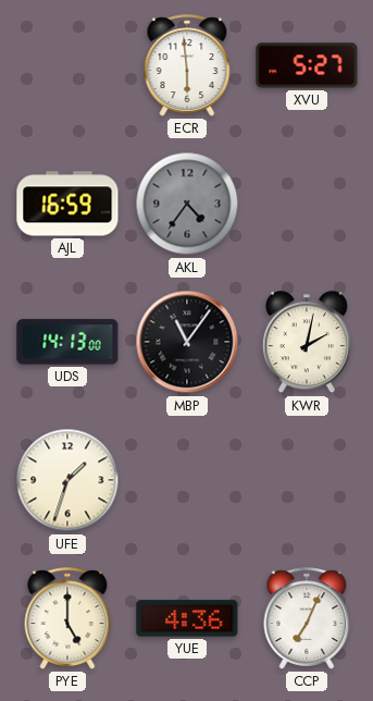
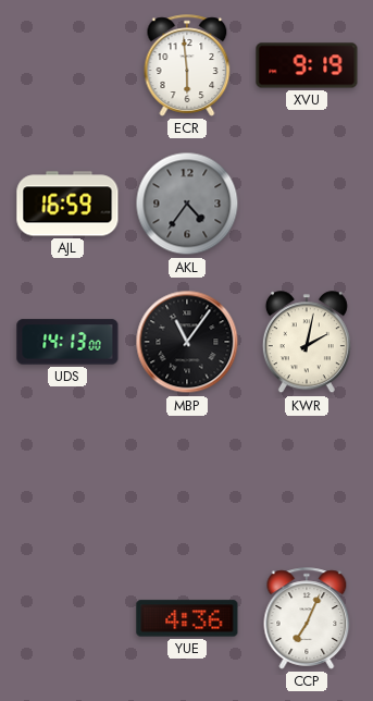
XVU: 5:27 -> 9:19
UFE: 1:33 -> none
PYE: 5:00 -> none
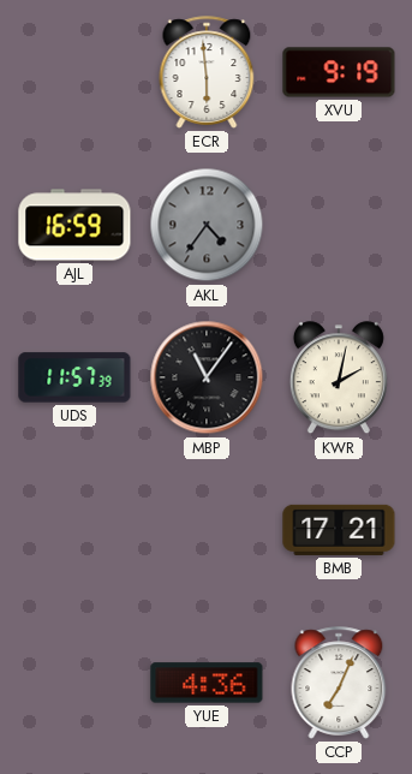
UDS: 14:13 -> 11:57
BMB: none -> 17:21
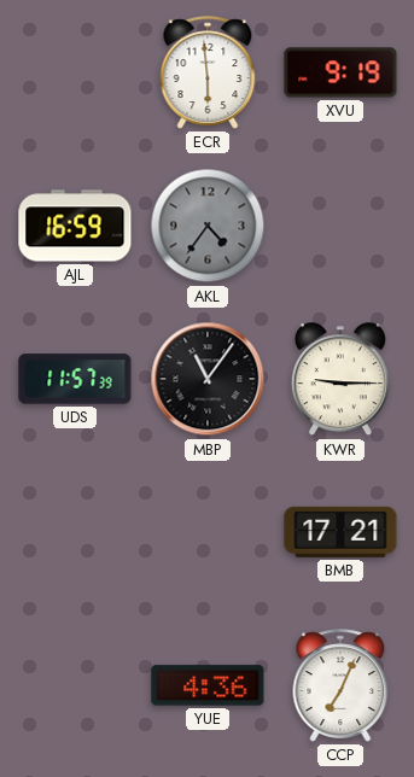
KWR: 2:02 -> 9:15
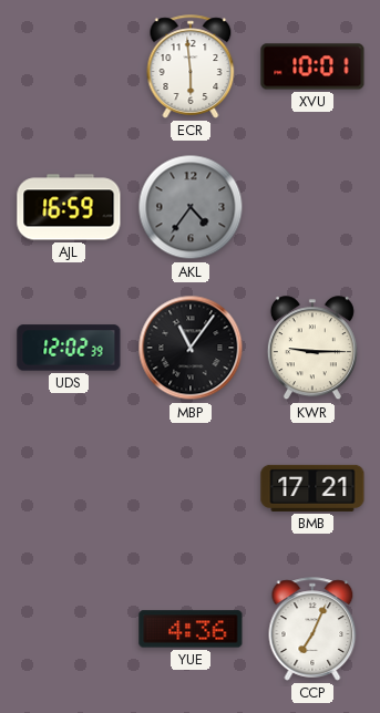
XVU: 9:19 -> 10:01
UDS: 11:57 -> 12:02
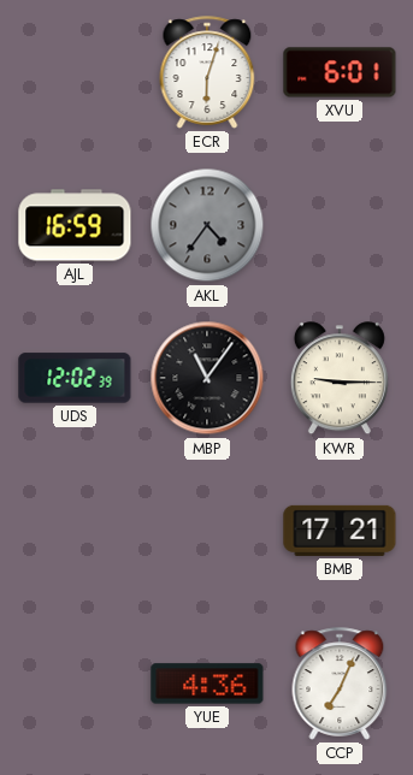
ECR: 5:59 -> 6:03
XVU: 10:01 -> 6:01
